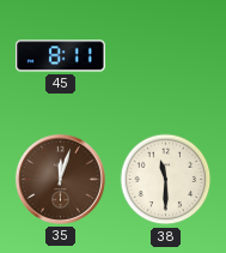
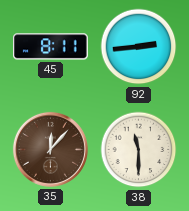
92: none -> 2:44
35: 12:03 -> 12:07
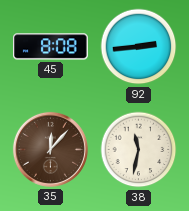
45: 8:11 -> 8:08
38: 11:30 -> 11:32
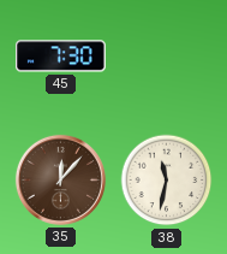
45: 8:08 -> 7:30
92: 2:44 -> none
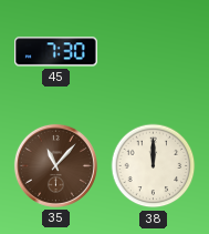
35: 12:07 -> 11:07
38: 11:32 -> 12:00
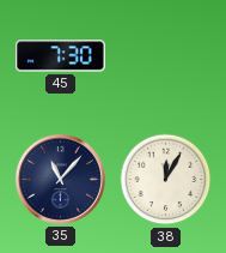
35 dial: brown -> navy
38: 12:00 -> 12:05
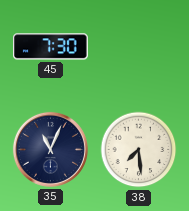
35: 11:07 -> 11:04
38: 12:05 -> 7:29
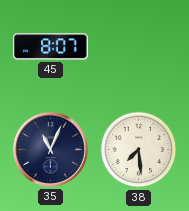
45: 7:30 -> 8:07
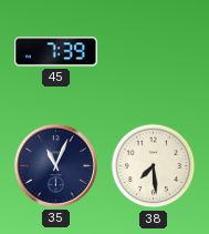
45: 8:07 -> 7:39
